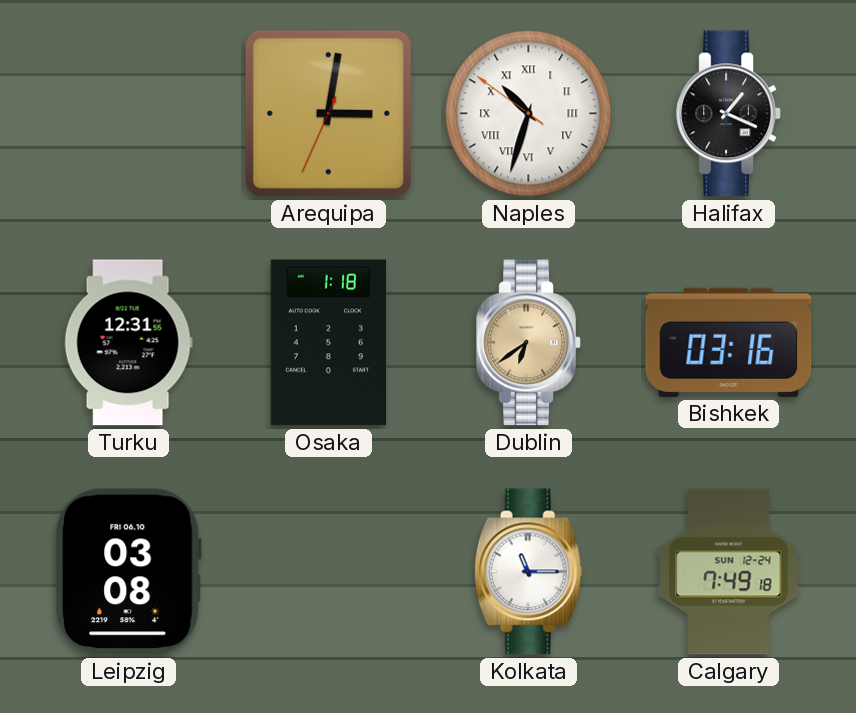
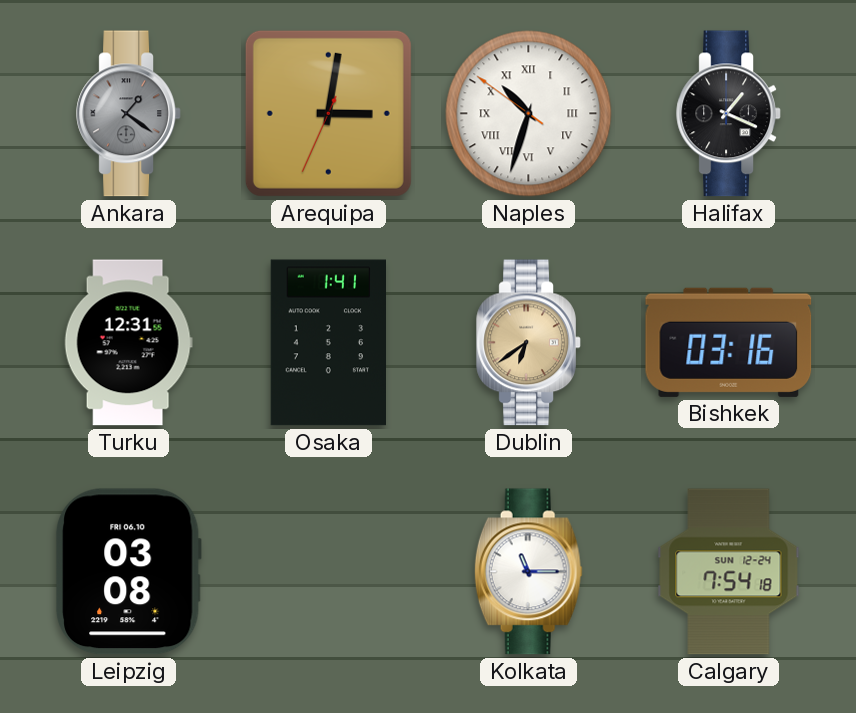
Ankara: none -> 1:21
Osaka: 1:18 -> 1:41
Calgary: 7:49 -> 7:54
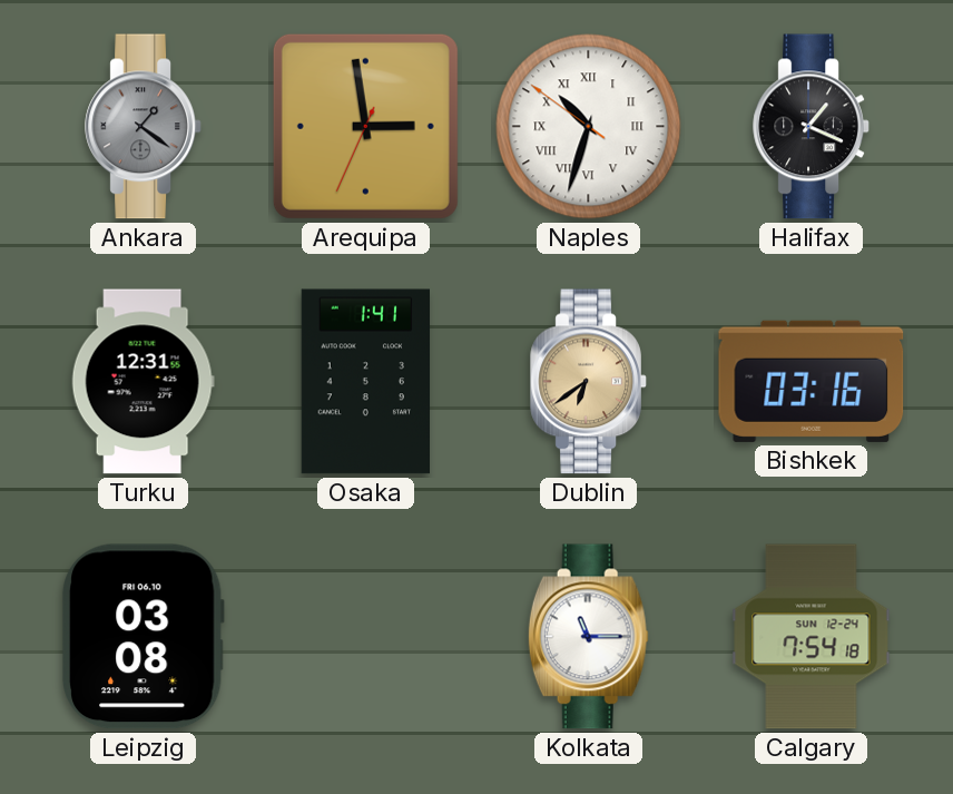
Arequipa: 3:01 -> 2:58
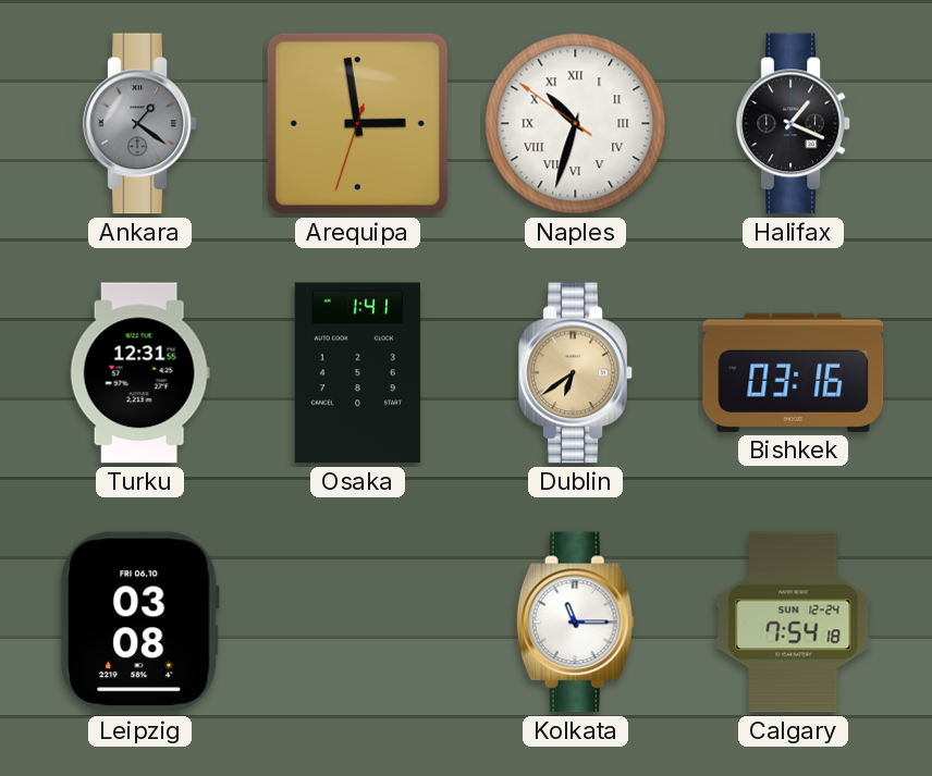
Arequipa: 2:58:34 -> 2:58:33
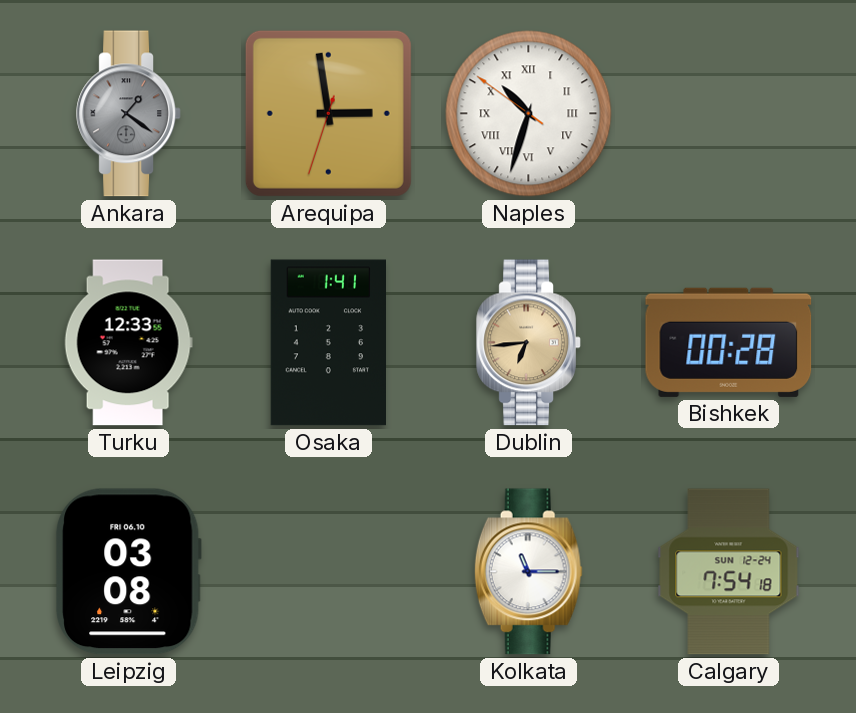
Halifax: 1:19 -> none
Turku: 12:31 -> 12:33
Dublin: 6:39 -> 6:44
Bishkek: 03:16 -> 00:28
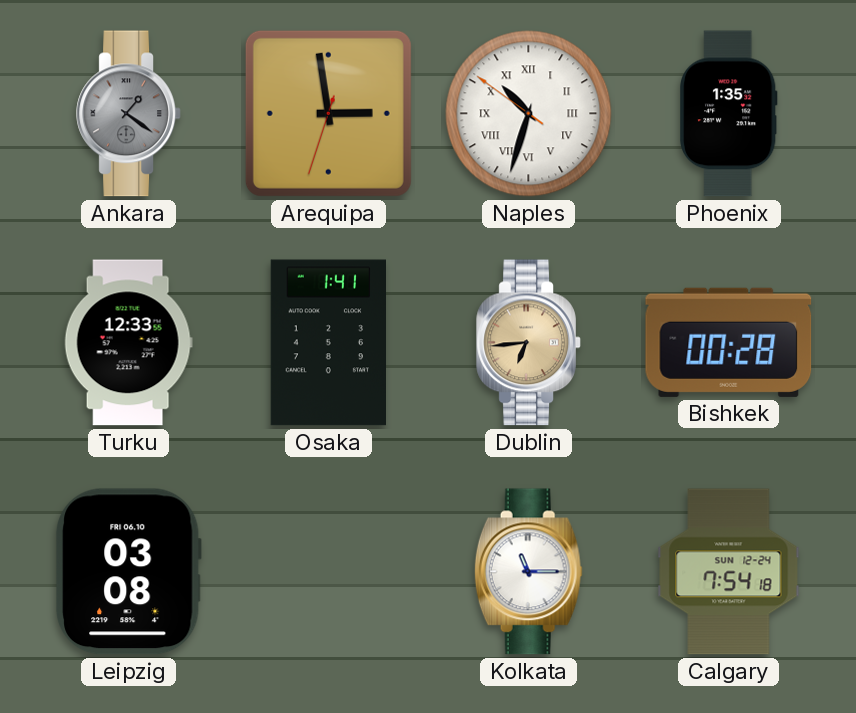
Phoenix: none -> 1:35
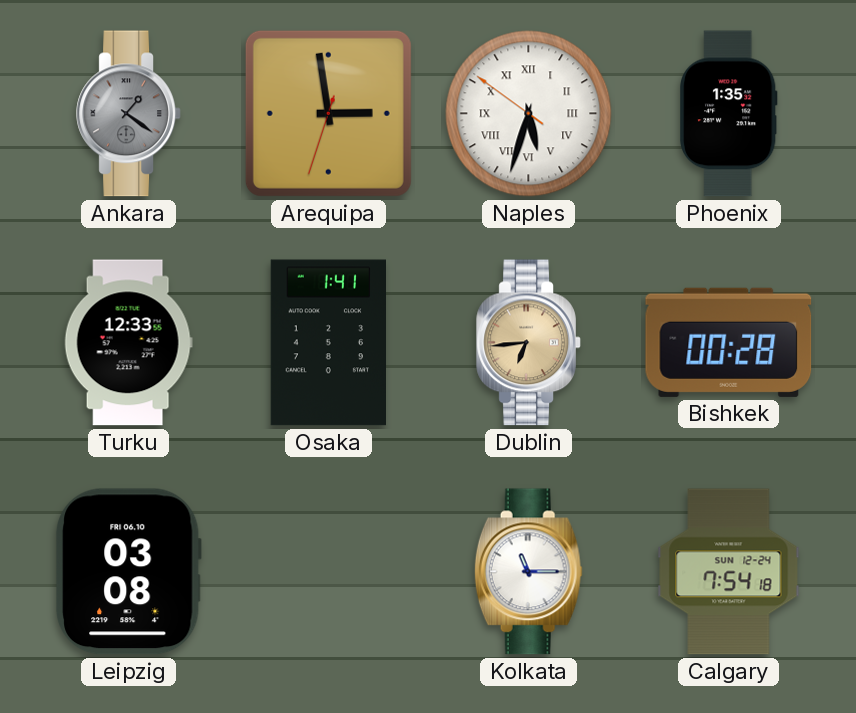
Naples: 10:32 -> 5:32
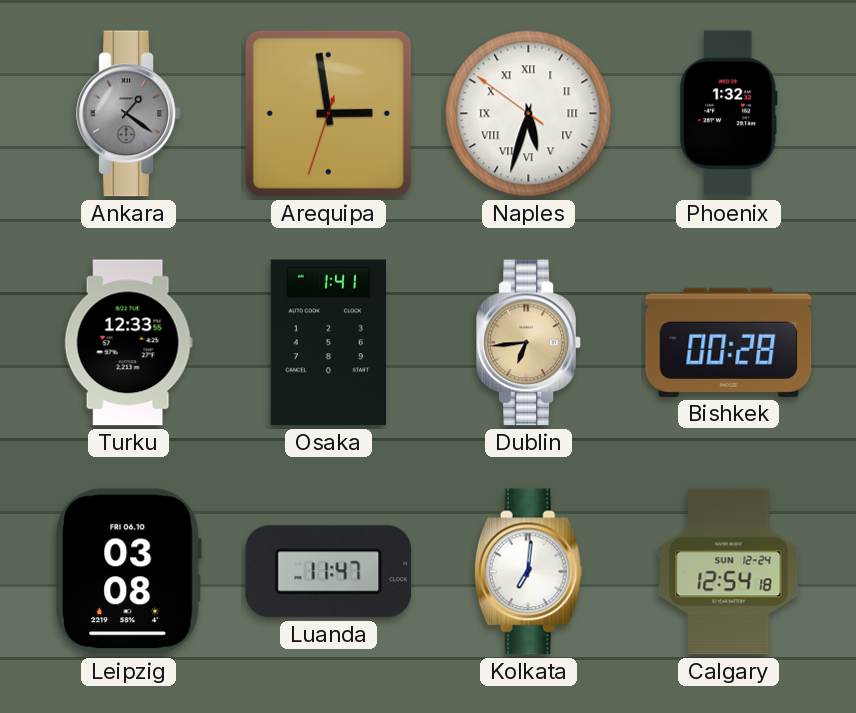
Phoenix: 1:35 -> 1:32
Luanda: none -> 11:47
Kolkata: 11:15 -> 7:01
Calgary: 7:54 -> 12:54
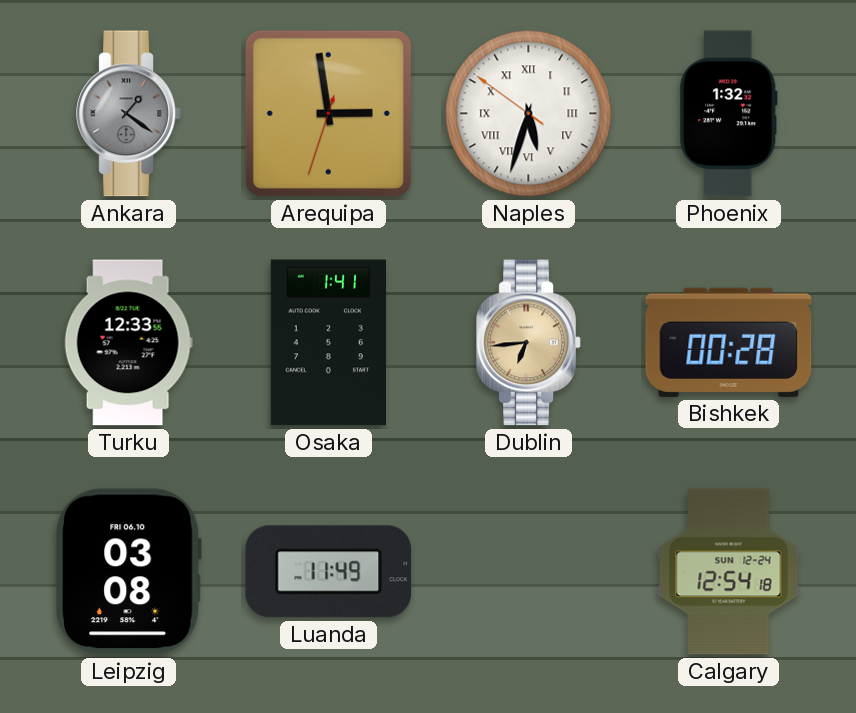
Luanda: 11:47 -> 11:49
Kolkata: 7:01 -> none
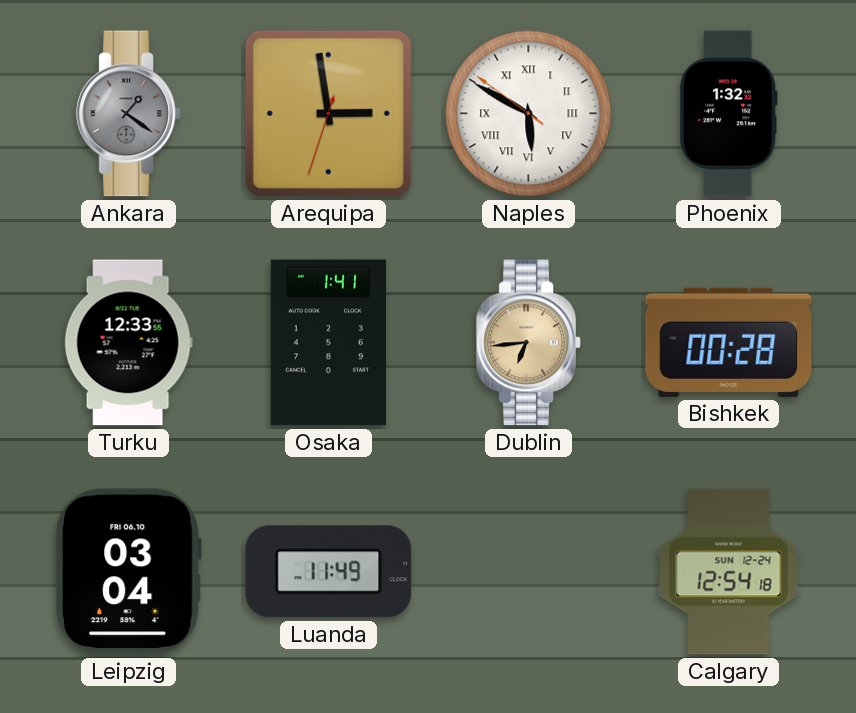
Naples: 5:32 -> 5:49
Leipzig: 03:08 -> 03:04
